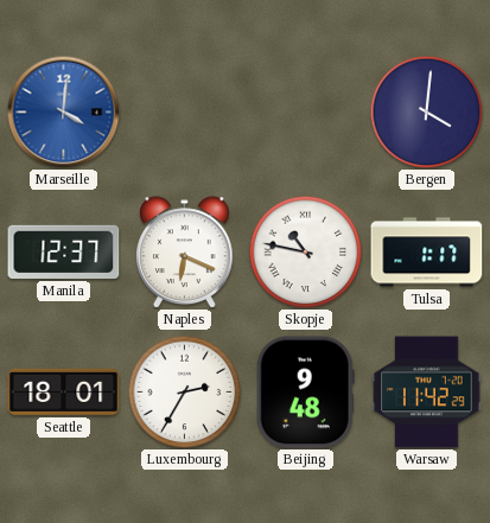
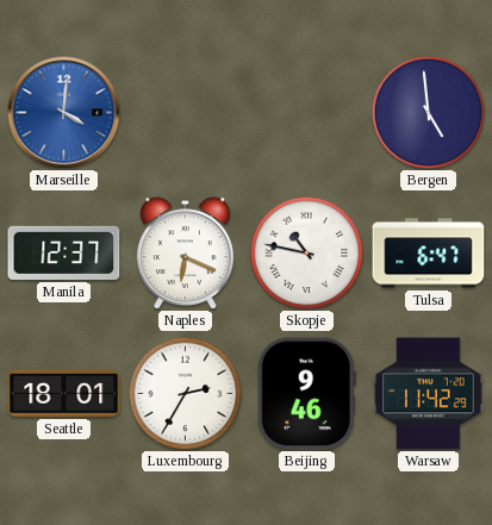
Bergen: 4:01 -> 4:59
Tulsa: 1:17 -> 6:47
Beijing: 9:48 -> 9:46
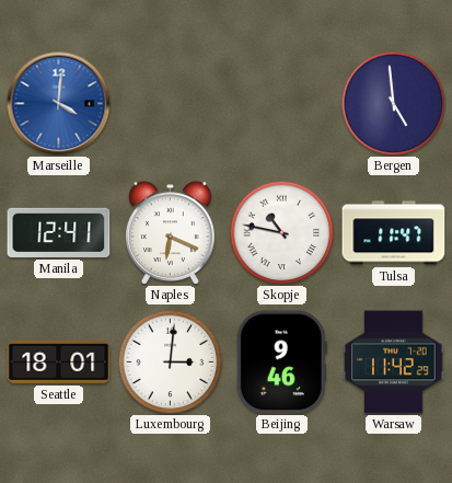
Manila: 12:37 -> 12:41
Tulsa: 6:47 -> 11:47
Luxembourg: 2:35 -> 3:01
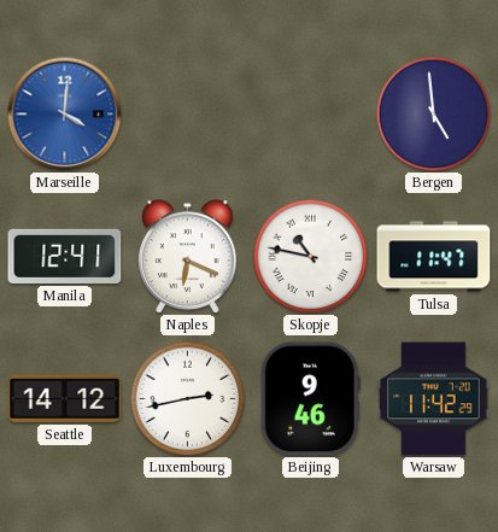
Seattle: 18:01 -> 14:12
Luxembourg: 3:01 -> 2:43
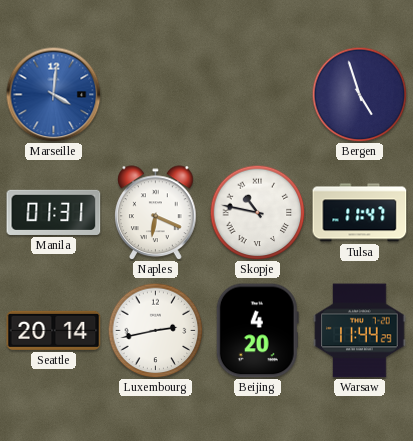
Bergen: 4:59 -> 4:57
Manila: 12:41 -> 01:31
Seattle: 14:12 -> 20:14
Beijing: 9:46 -> 4:20
Warsaw: 11:42 -> 11:44
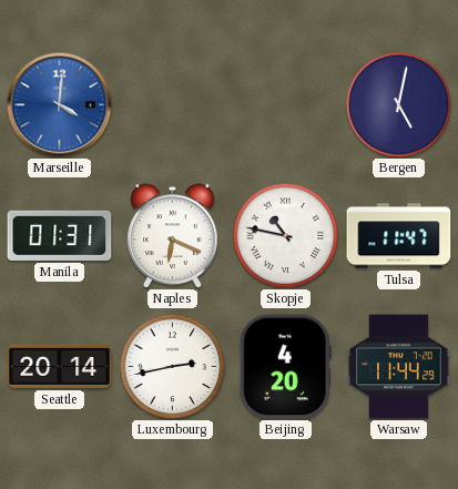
Bergen: 4:57 -> 5:02
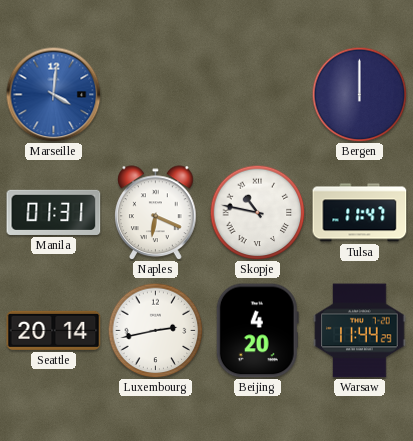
Bergen: 5:02 -> 12:00
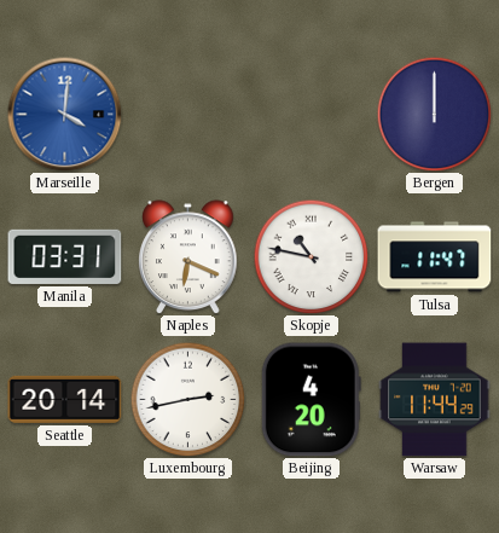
Manila: 01:31 -> 03:31
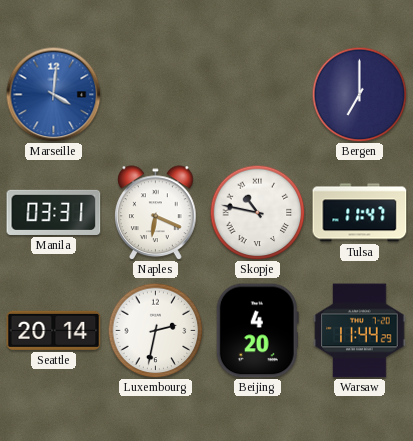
Bergen: 12:00 -> 7:00
Luxembourg: 2:43 -> 2:32
